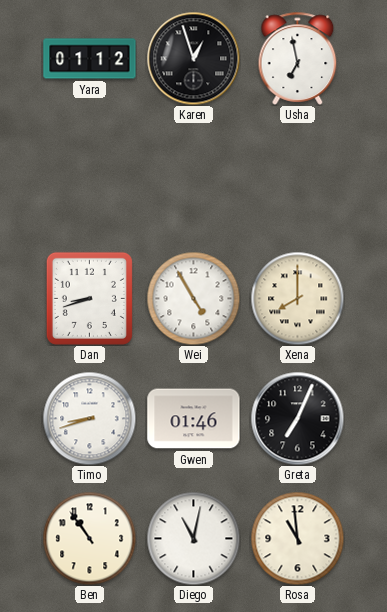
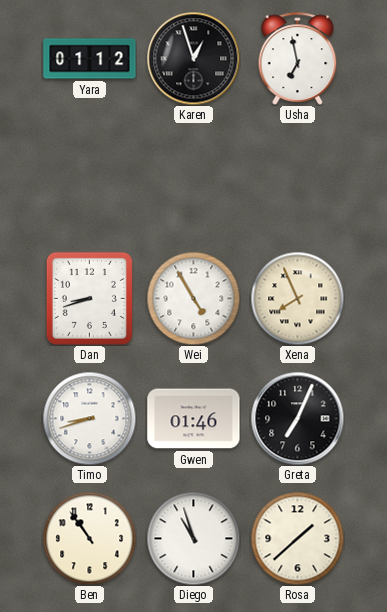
Xena: 8:00 -> 7:56
Diego: 11:02 -> 10:57
Rosa: 10:59 -> 1:38
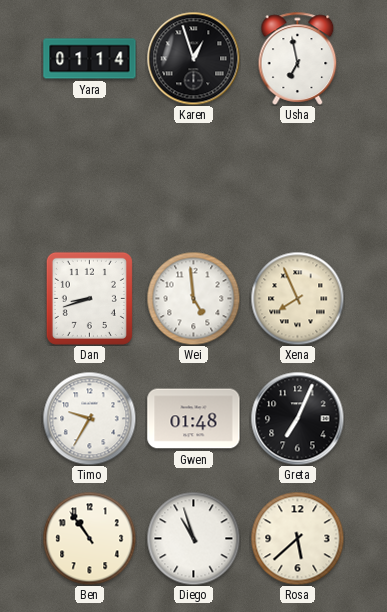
Yara: 01:12 -> 01:14
Wei: 4:55 -> 4:59
Timo: 8:42 -> 9:35
Gwen: 01:46 -> 01:48
Rosa: 1:38 -> 5:38
